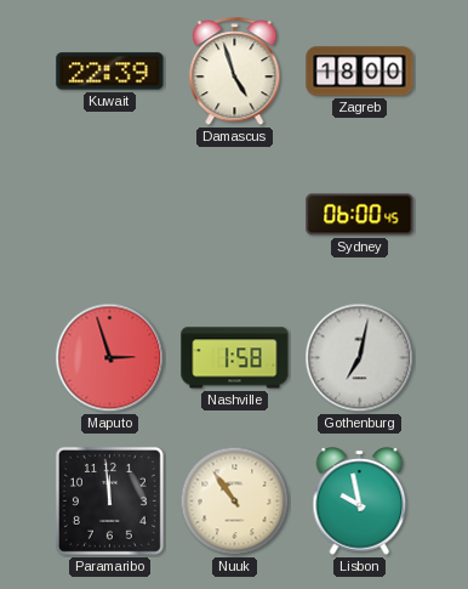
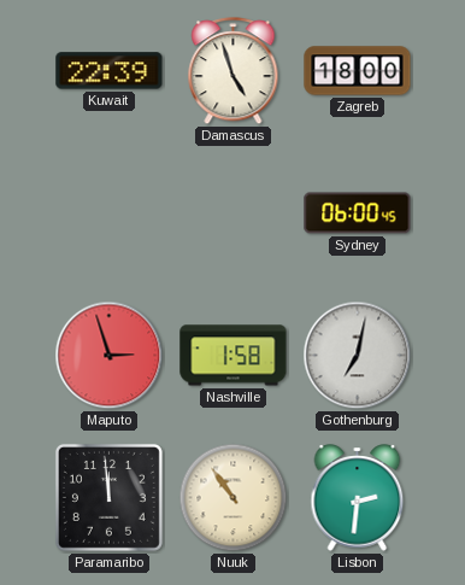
Lisbon: 9:58 -> 2:31
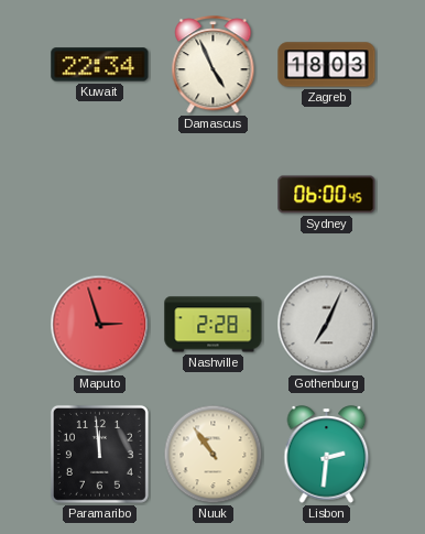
Kuwait: 22:39 -> 22:34
Damascus: 4:57 -> 4:56
Zagreb: 18:00 -> 18:03
Nashville: 1:58 -> 2:28
Gothenburg: 7:02 -> 7:04
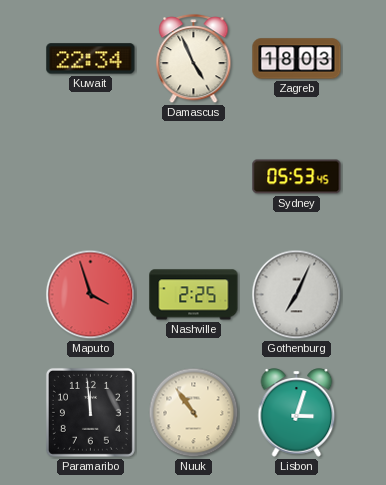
Sydney: 06:00 -> 05:53
Maputo: 2:57 -> 3:57
Nashville: 2:28 -> 2:25
Lisbon: 2:31 -> 3:03
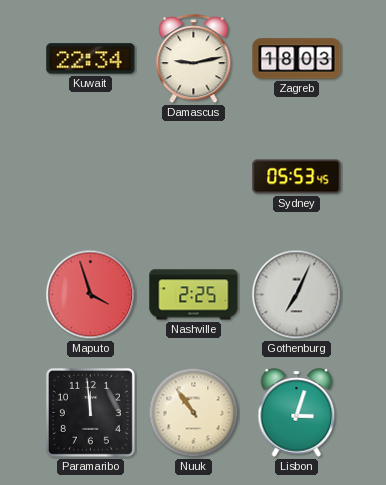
Damascus: 4:56 -> 9:13
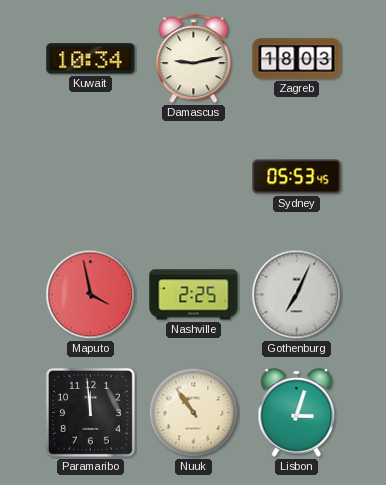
Kuwait: 22:34 -> 10:34
Maputo: 3:57 -> 3:58
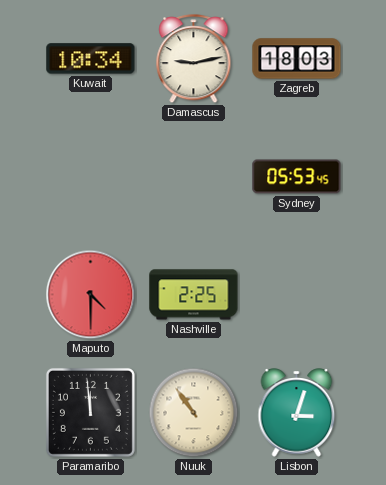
Maputo: 3:58 -> 4:30
Gothenburg: 7:04 -> none
